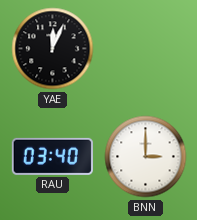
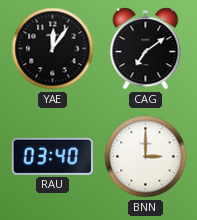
YAE: 12:04 -> 12:06
CAG: none -> 7:09
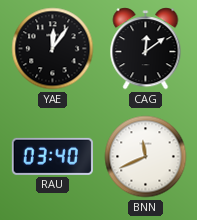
CAG: 7:09 -> 12:09
BNN: 3:00 -> 11:41
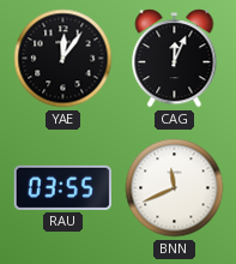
CAG: 12:09 -> 12:04
RAU: 03:40 -> 03:55
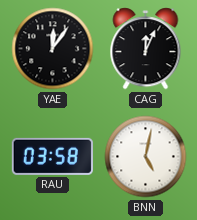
RAU: 03:55 -> 03:58
BNN: 11:41 -> 5:02
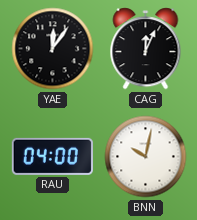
RAU: 03:58 -> 04:00
BNN: 5:02 -> 10:02
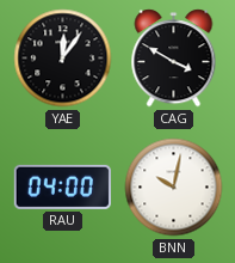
CAG: 12:04 -> 3:50
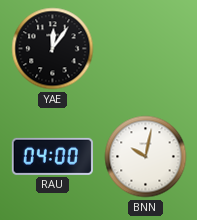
CAG: 3:50 -> none
